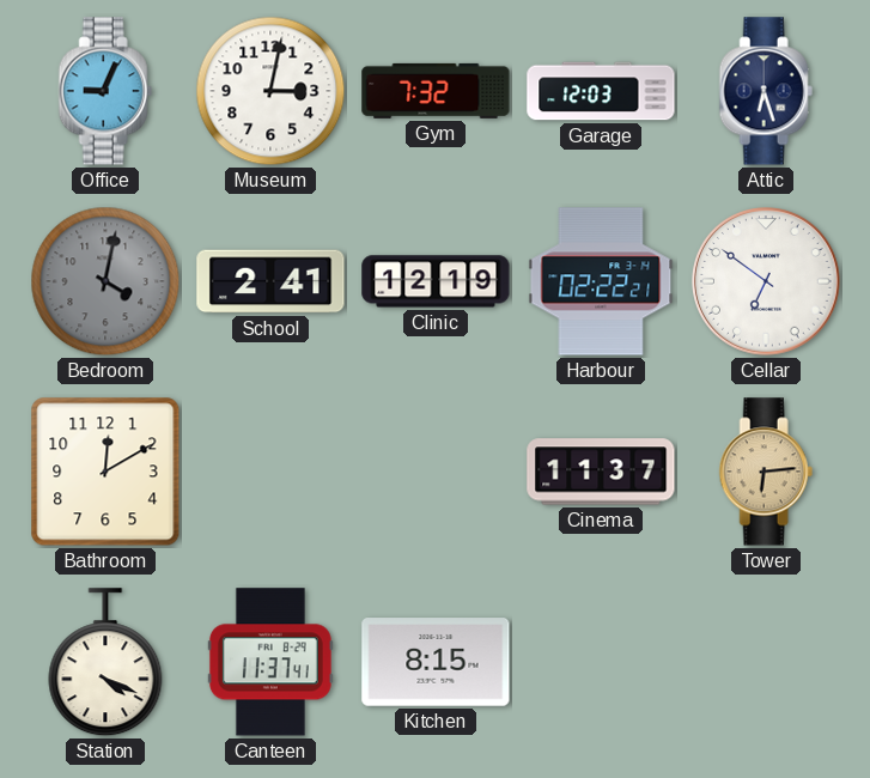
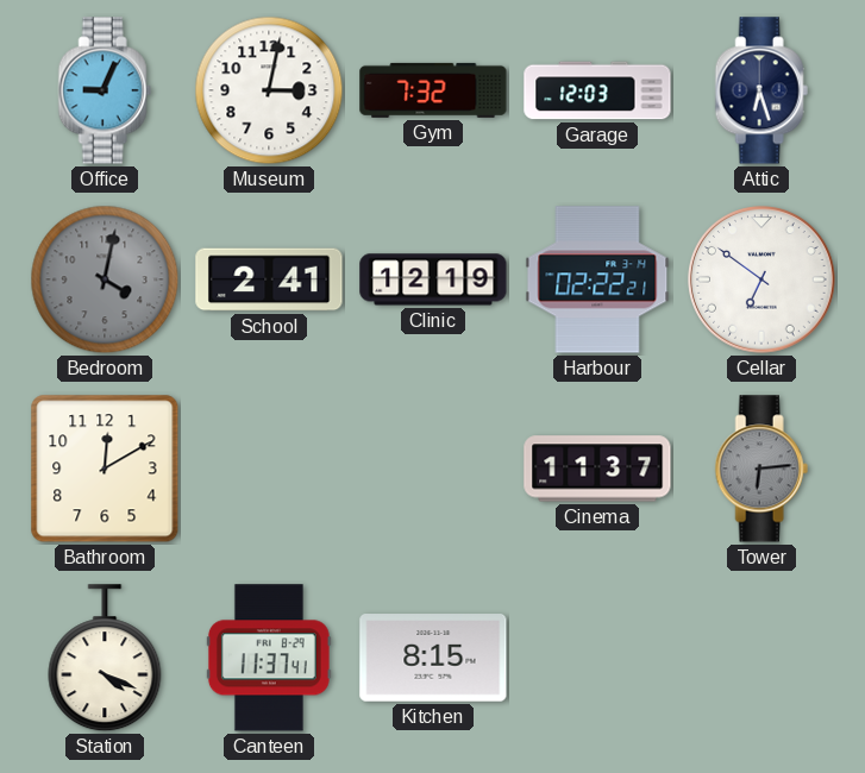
Tower dial: champagne -> grey
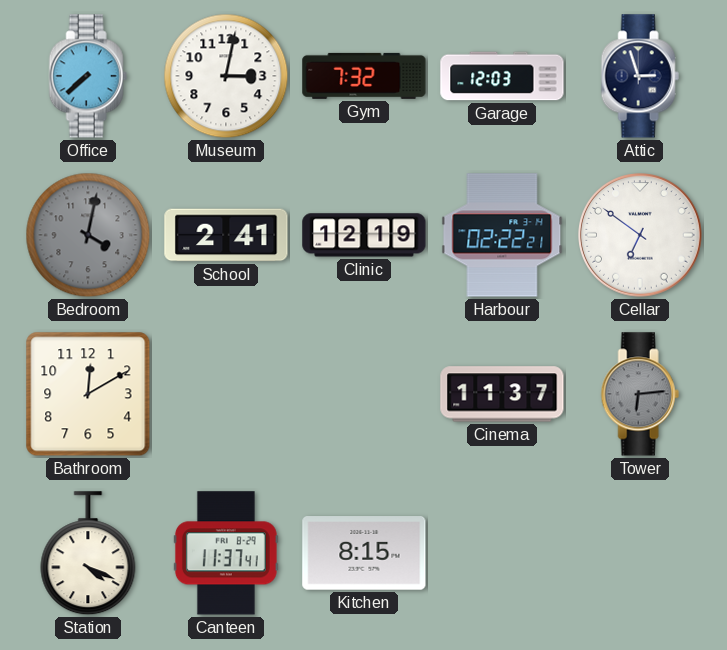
Office: 9:04 -> 7:38
Attic: 6:27 -> 2:57
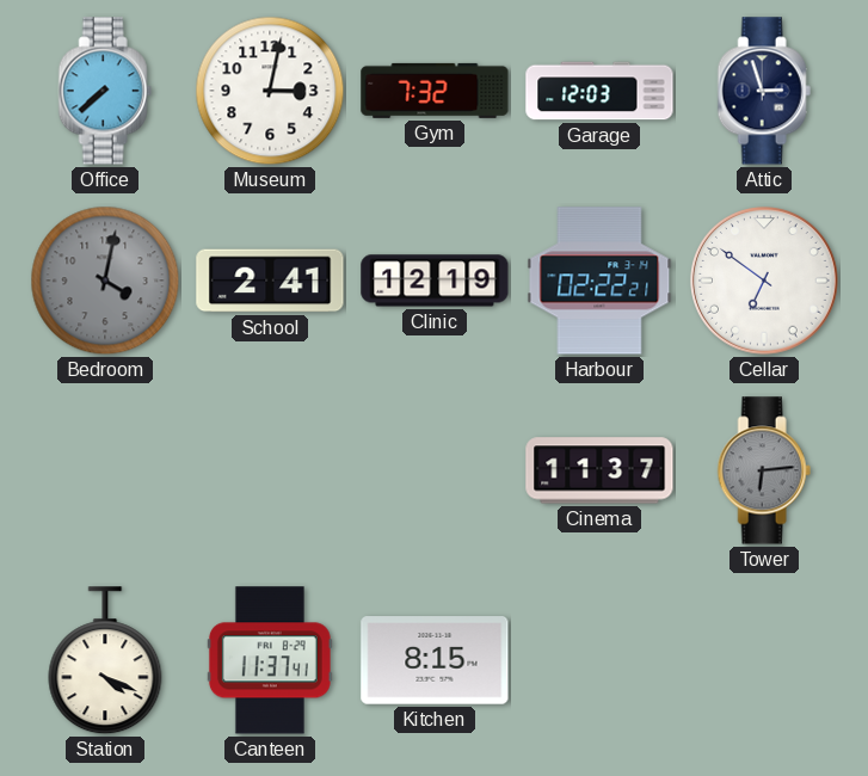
Bathroom: 12:10 -> none
